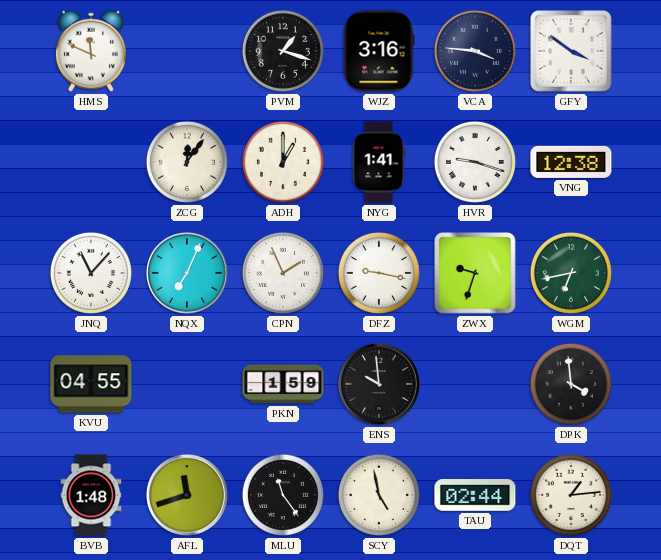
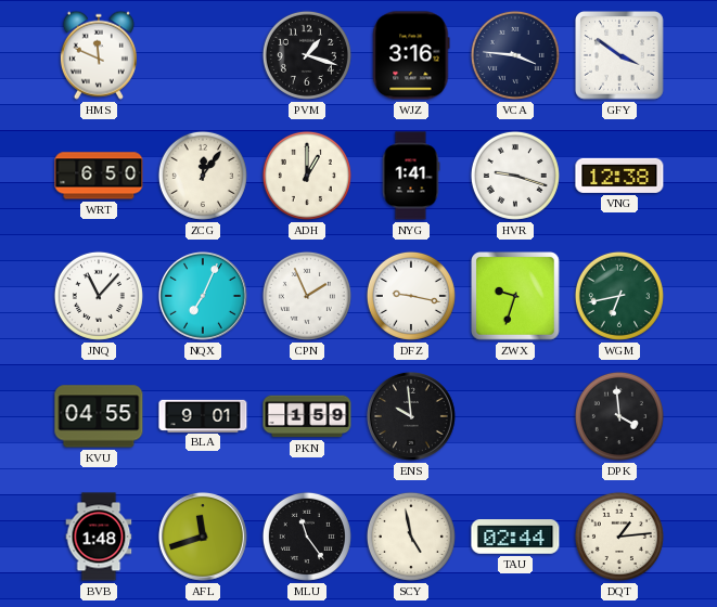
WRT: none -> 6:50
BLA: none -> 9:01
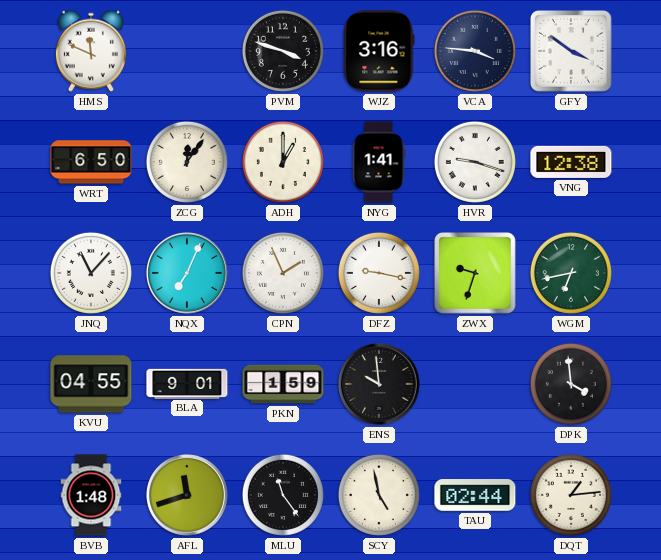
PVM: 1:18 -> 3:48
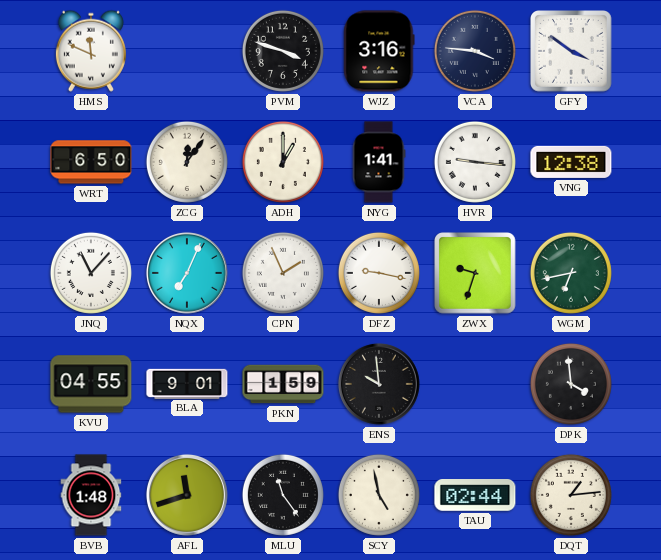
HVR: 9:18 -> 9:16
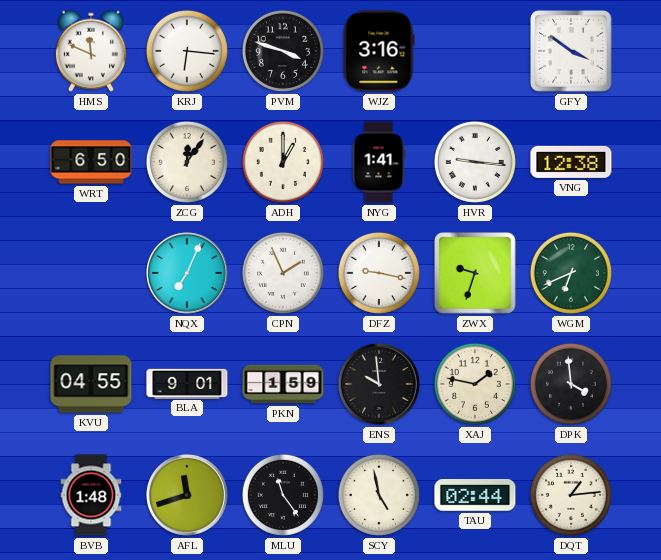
KRJ: none -> 6:16
VCA: 3:46 -> none
JNQ: 11:07 -> none
WGM: 6:43 -> 6:41
XAJ: none -> 1:47
